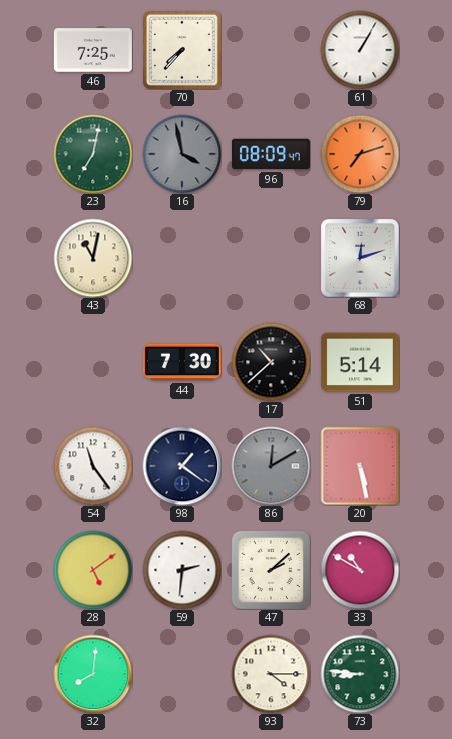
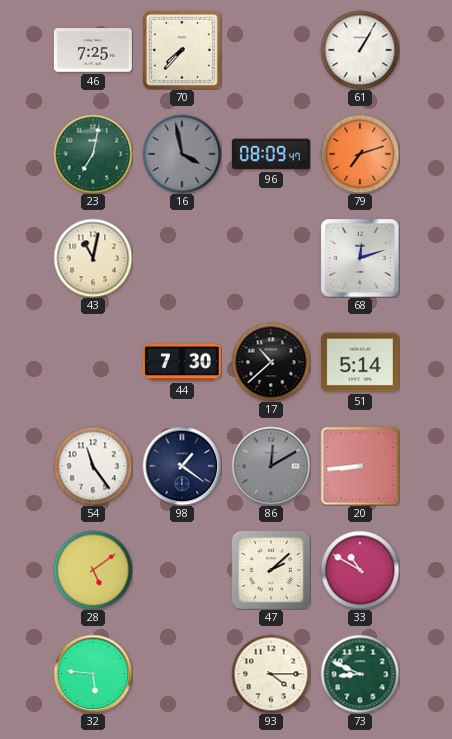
20: 5:28 -> 8:44
59: 2:31 -> none
32: 8:01 -> 5:46
73: 8:46 -> 8:49
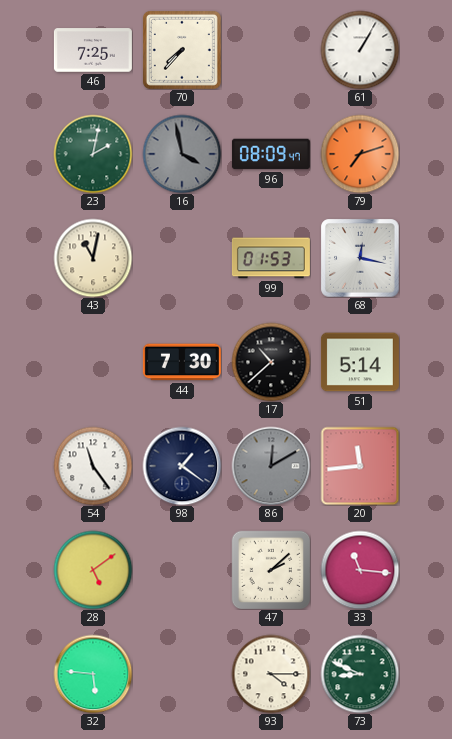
23: 7:02 -> 2:02
99: none -> 01:53
68: 12:12 -> 12:17
20: 8:44 -> 11:44
33: 10:50 -> 11:16
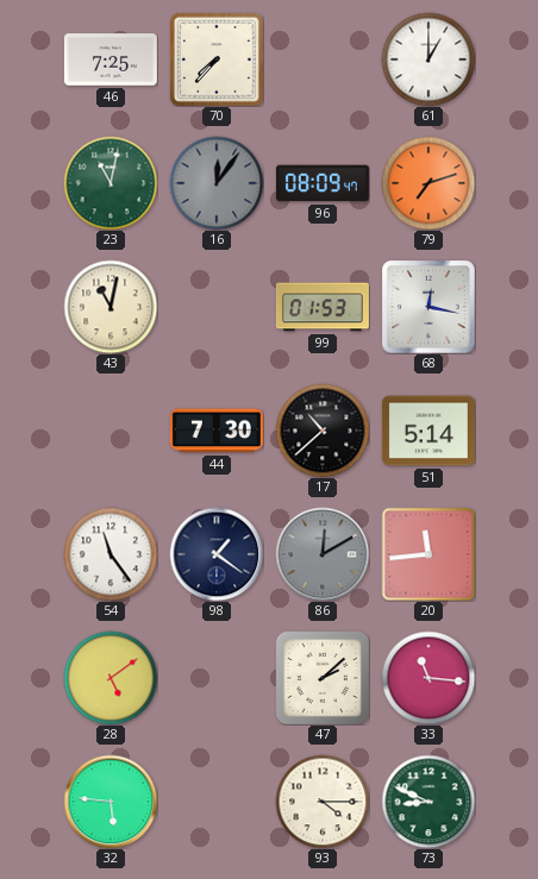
61: 1:05 -> 1:00
23: 2:02 -> 11:02
16: 3:58 -> 12:06
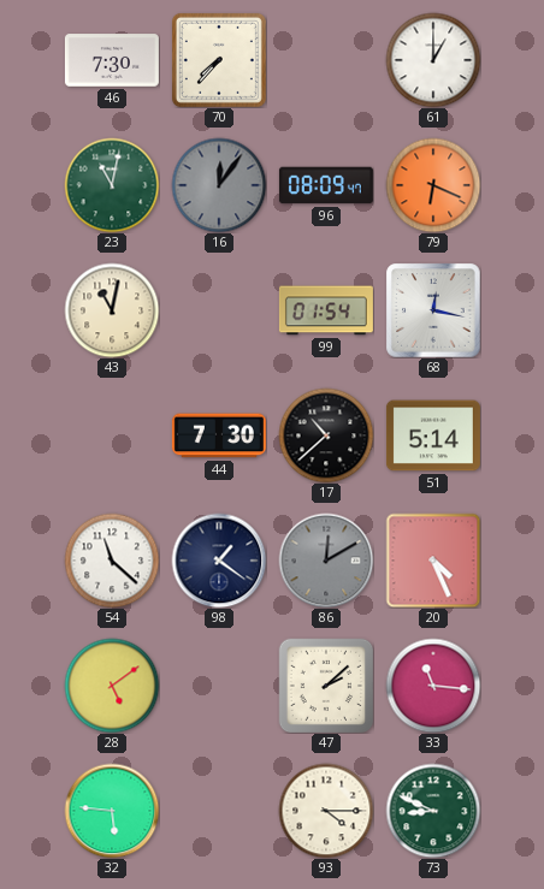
46: 7:25 -> 7:30
79: 7:12 -> 6:19
99: 01:53 -> 01:54
54: 11:24 -> 11:22
20: 11:44 -> 4:26
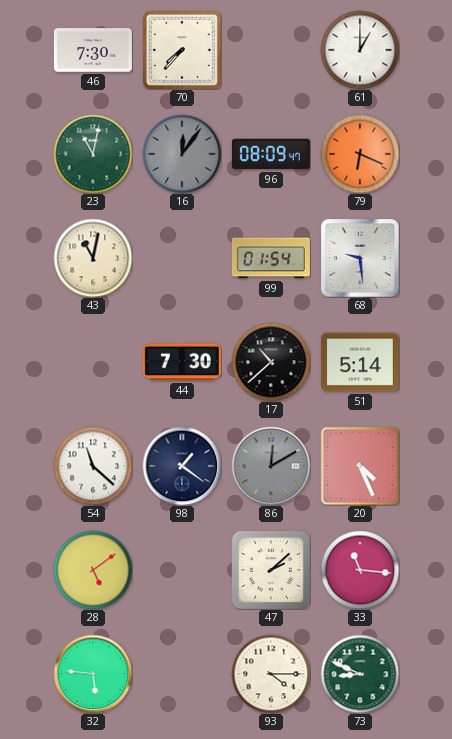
68: 12:17 -> 9:29
